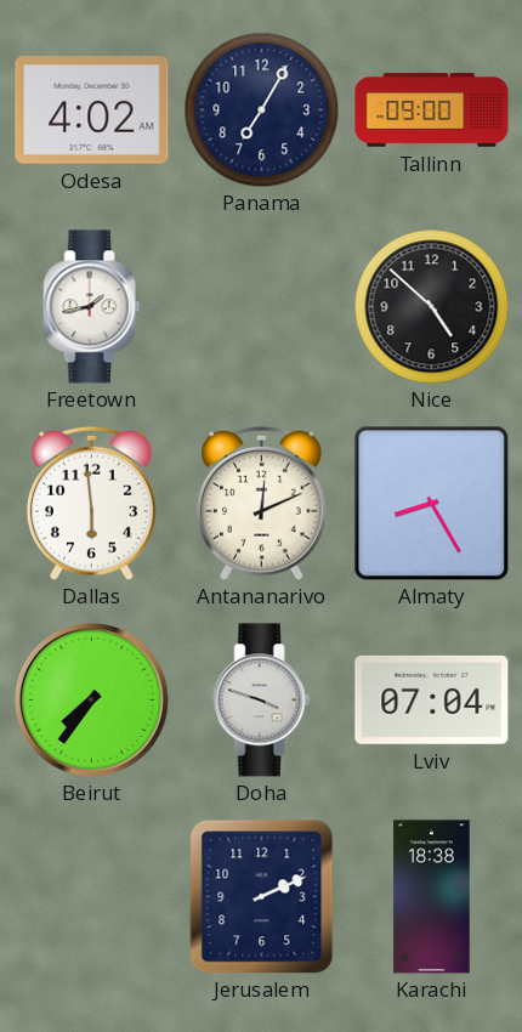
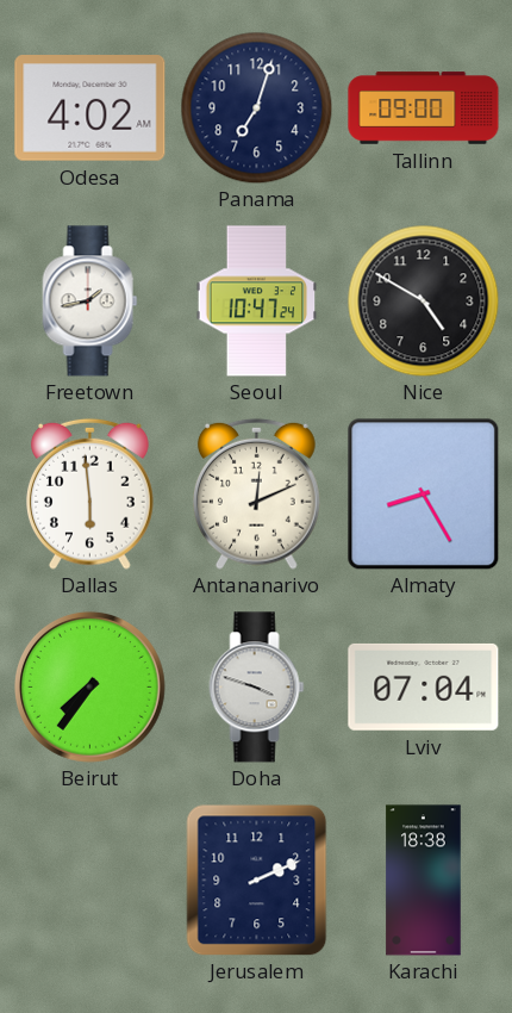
Panama: 7:05 -> 7:03
Seoul: none -> 10:47
Nice: 4:52 -> 4:50
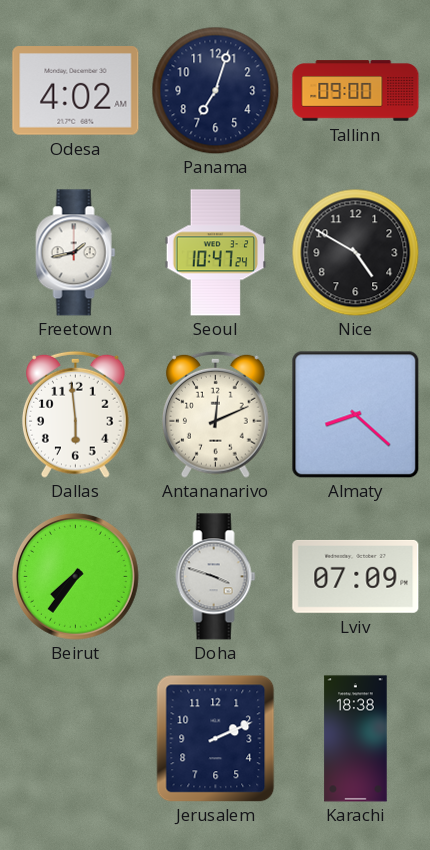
Almaty: 8:25 -> 8:22
Lviv: 07:04 -> 07:09
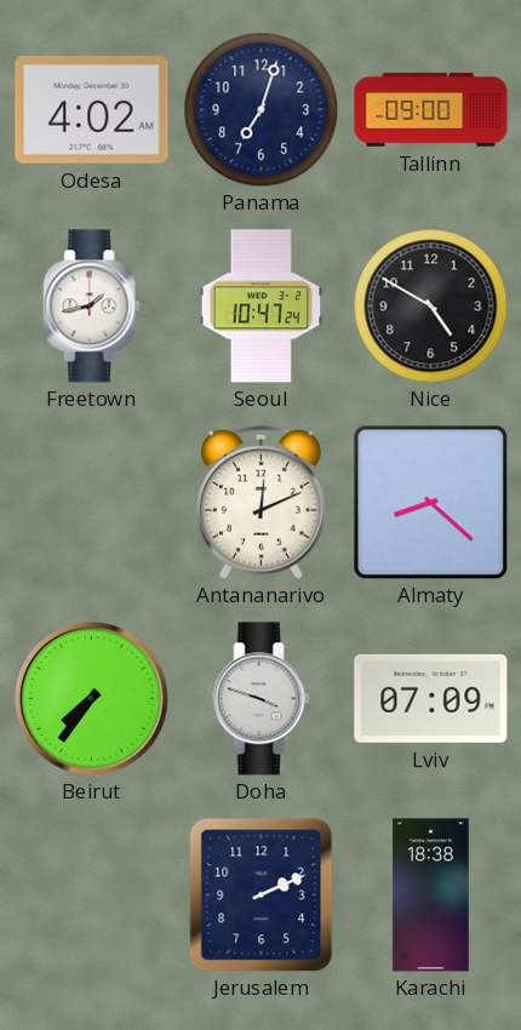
Dallas: 5:59 -> none
